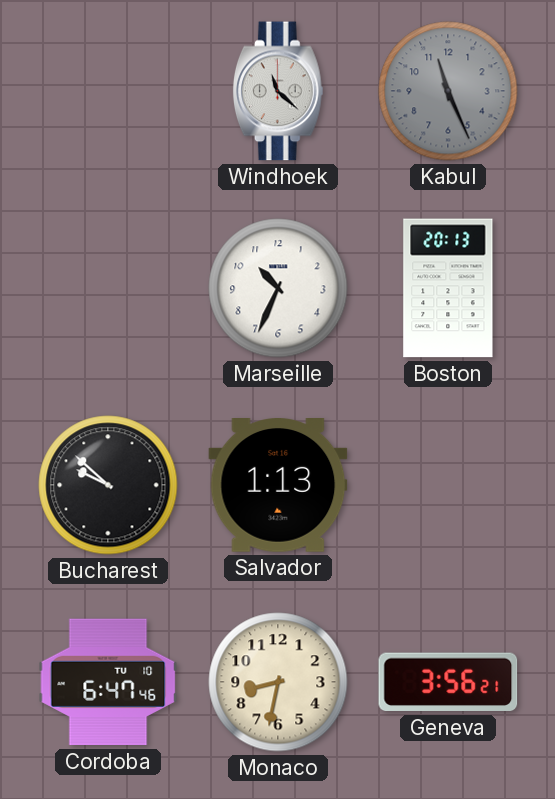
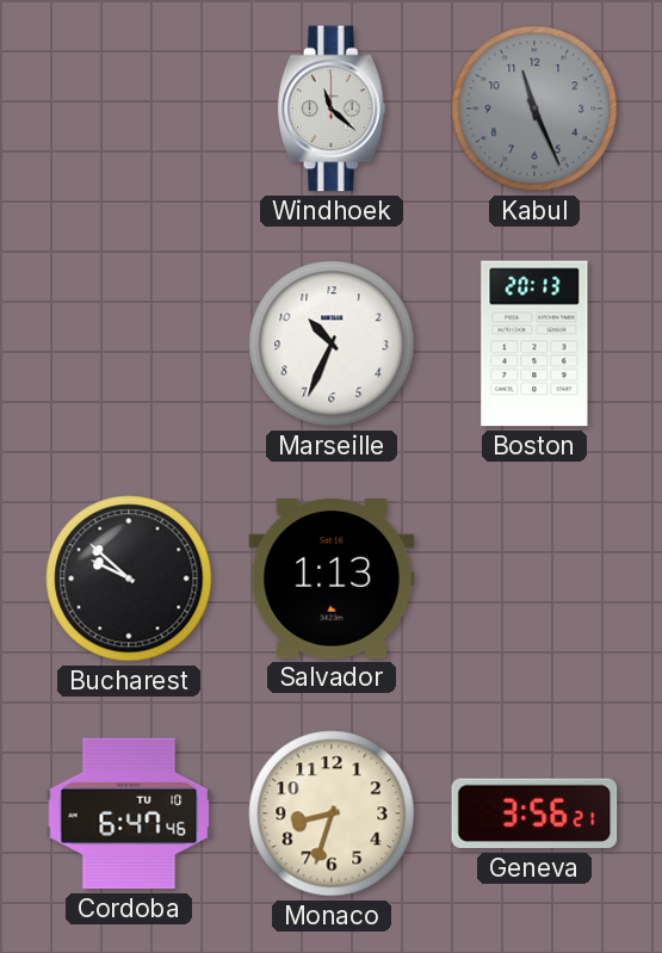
Monaco: 8:32 -> 8:33
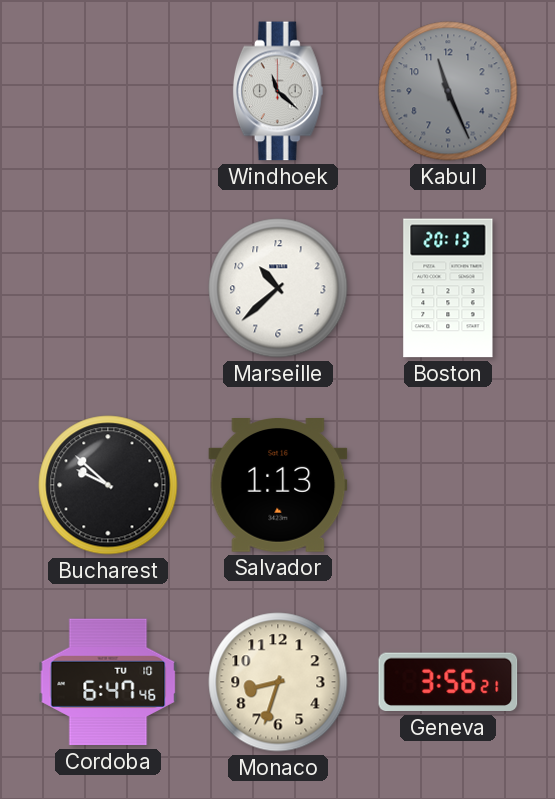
Marseille: 10:34 -> 10:38
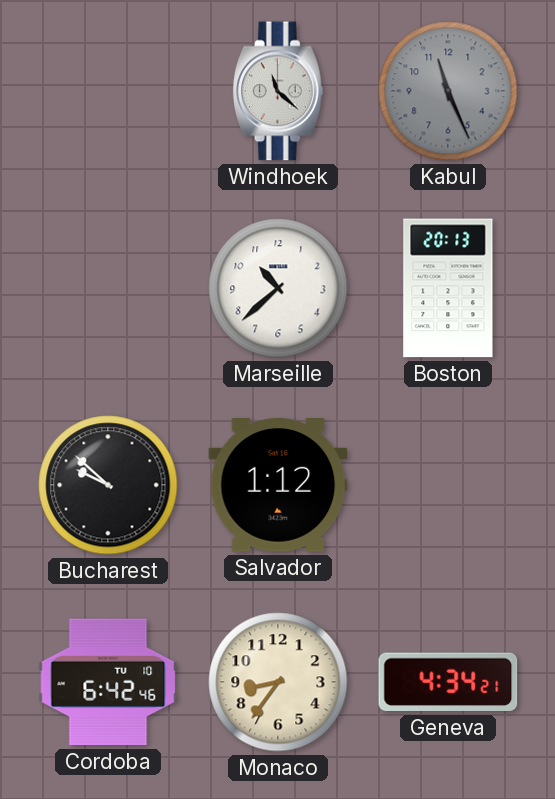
Salvador: 1:13 -> 1:12
Cordoba: 6:47 -> 6:42
Monaco: 8:33 -> 8:36
Geneva: 3:56 -> 4:34
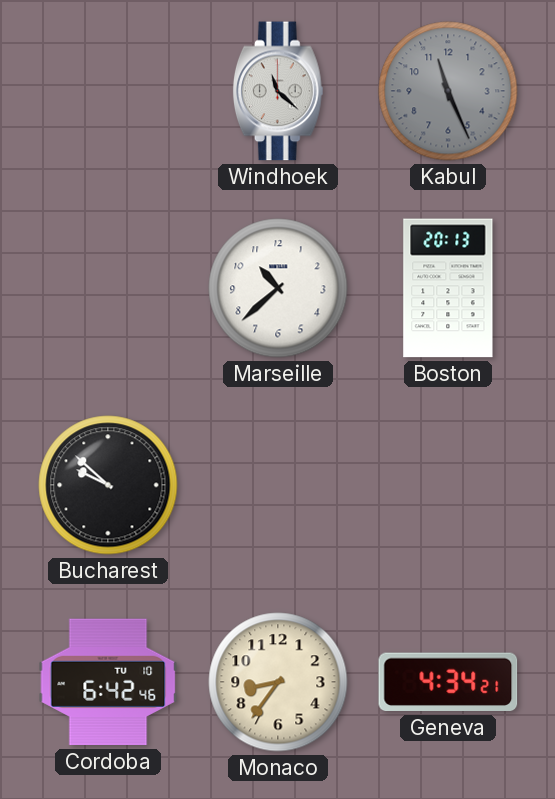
Salvador: 1:12 -> none
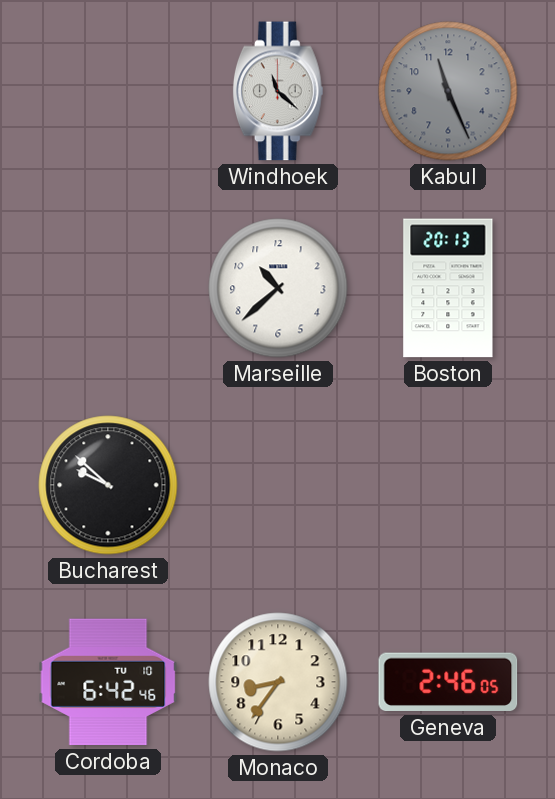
Geneva: 4:34 -> 2:46
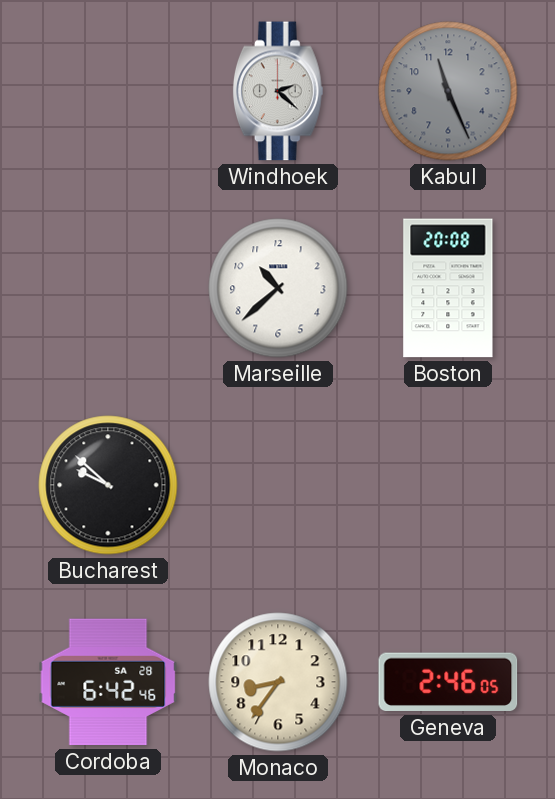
Windhoek: 11:22 -> 2:22
Boston: 20:13 -> 20:08
Cordoba date: TU 10 -> SA 28
